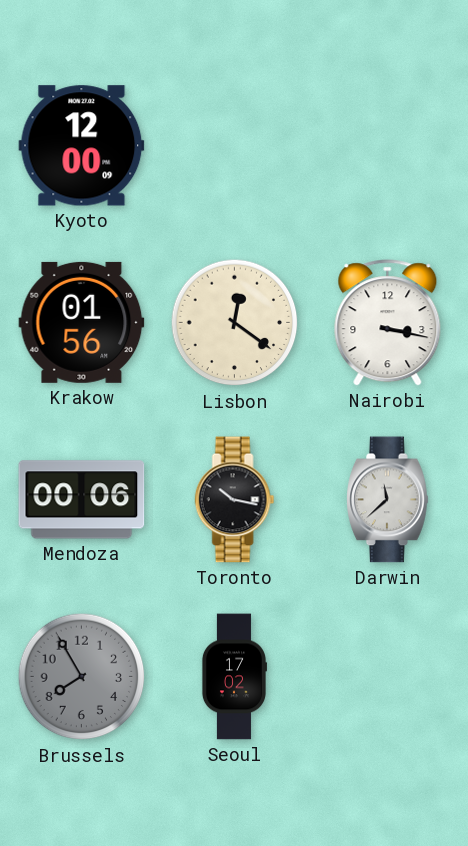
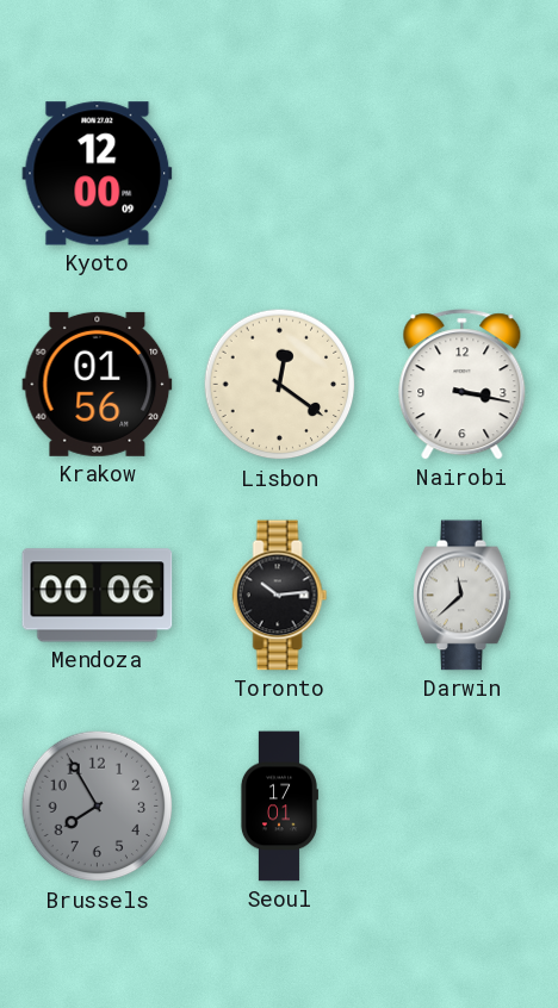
Toronto: 10:17 -> 10:14
Seoul: 17:02 -> 17:01
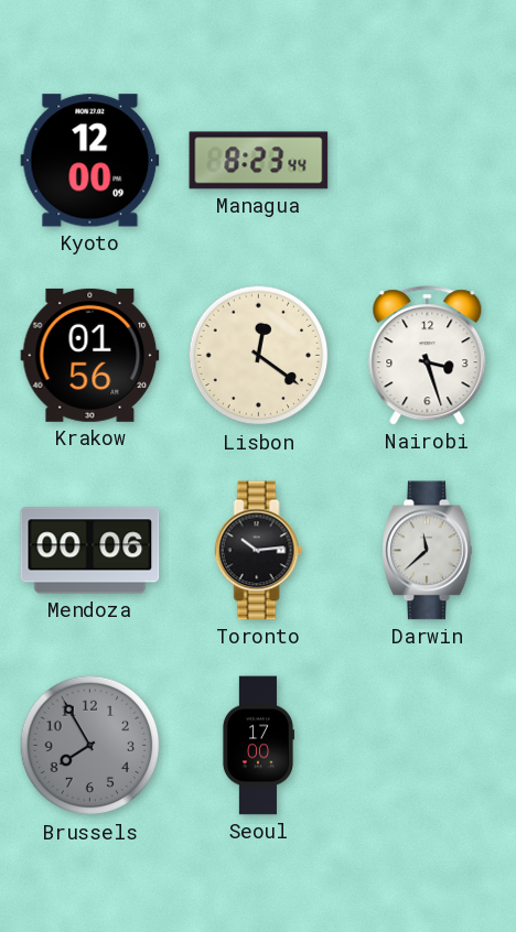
Managua: none -> 8:23
Nairobi: 3:17 -> 3:27
Seoul: 17:01 -> 17:00
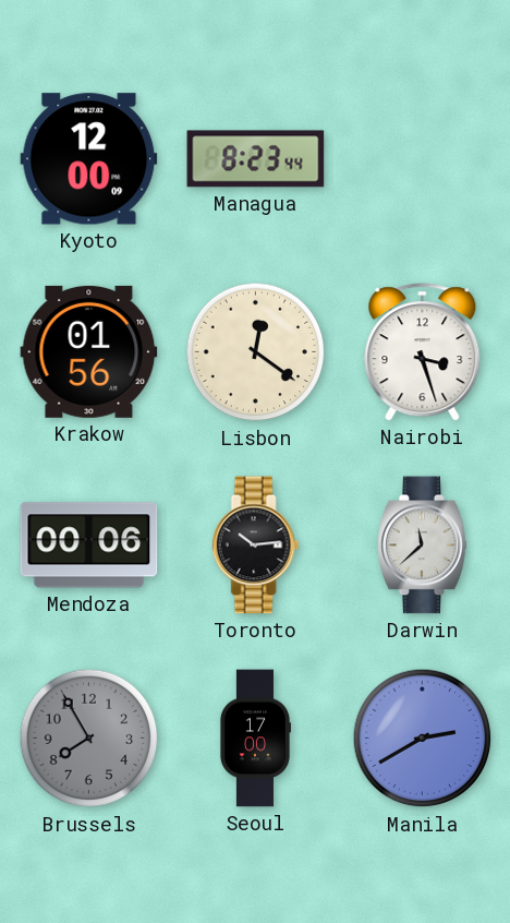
Manila: none -> 2:40
